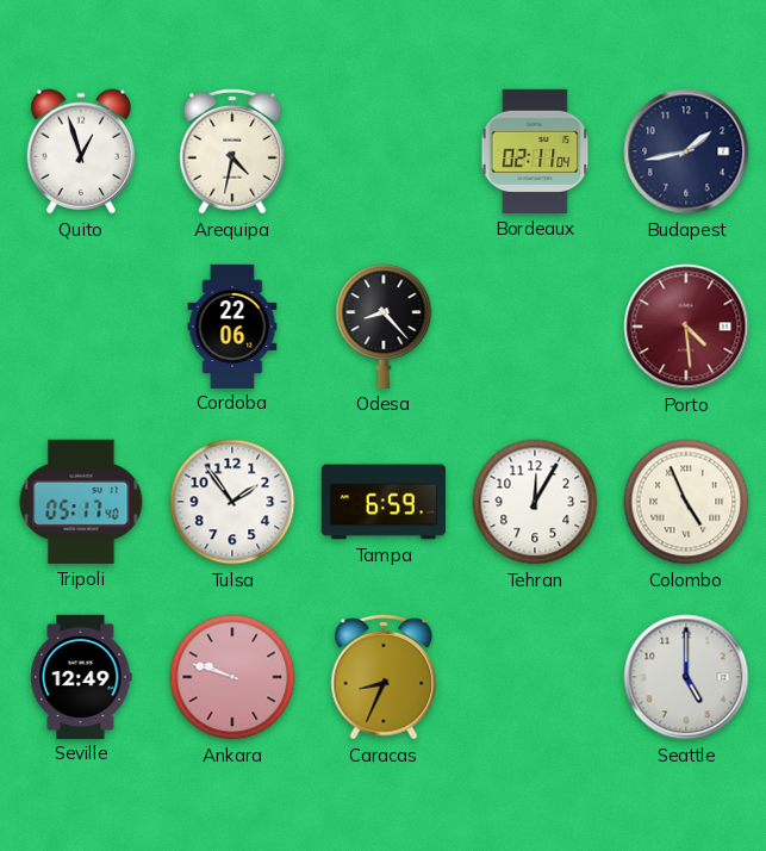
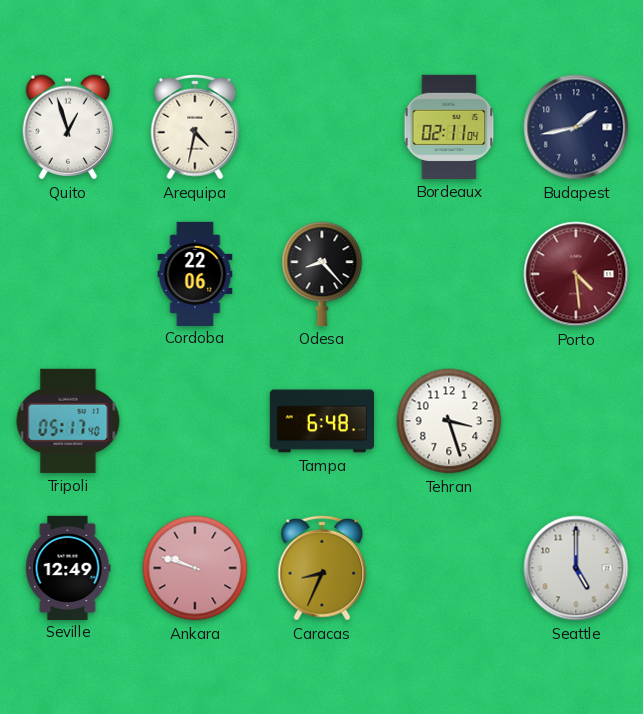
Tulsa: 1:54 -> none
Tampa: 6:59 -> 6:48
Tehran: 12:05 -> 3:27
Colombo: 4:56 -> none
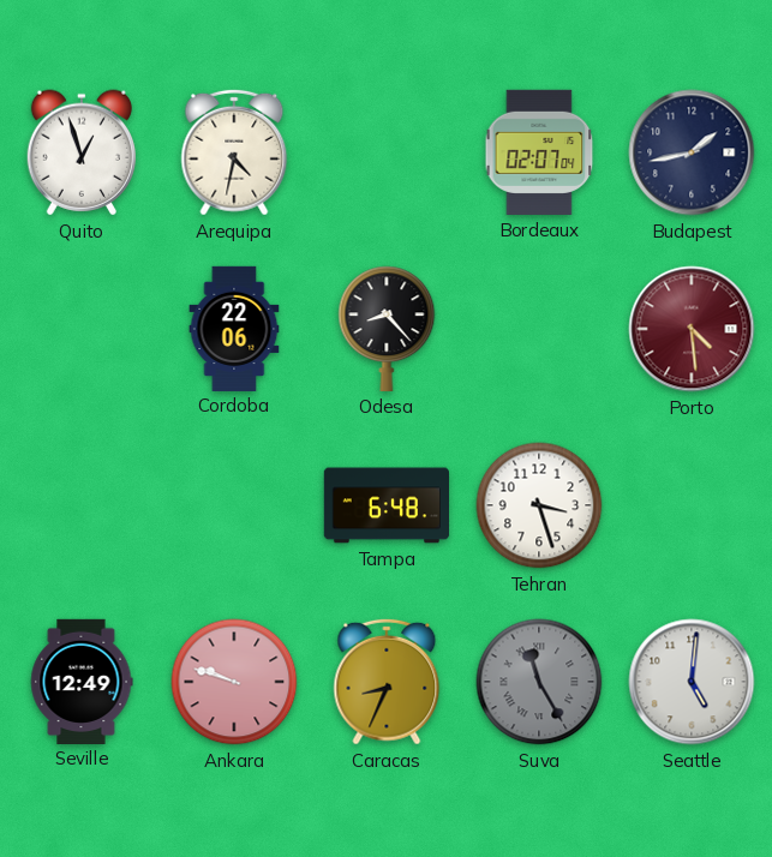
Bordeaux: 02:11 -> 02:07
Tripoli: 05:17 -> none
Suva: none -> 11:25
Seattle: 5:00 -> 5:01
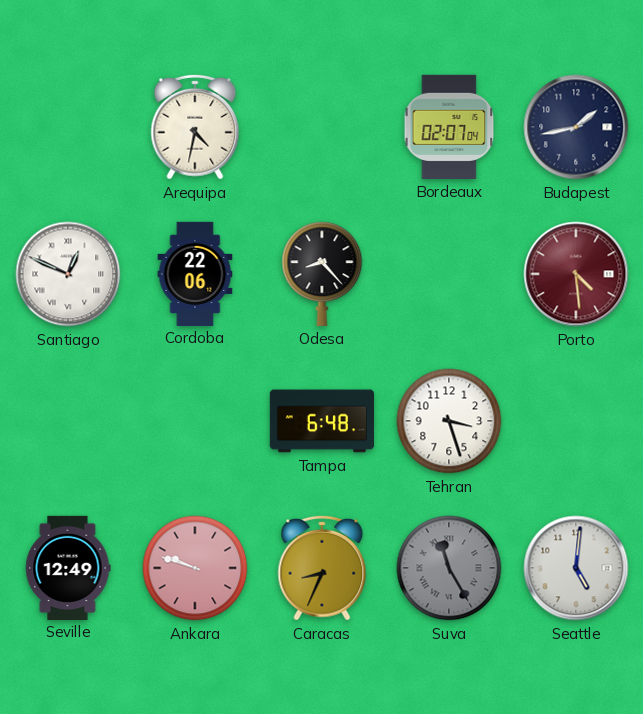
Quito: 12:57 -> none
Santiago: none -> 12:49
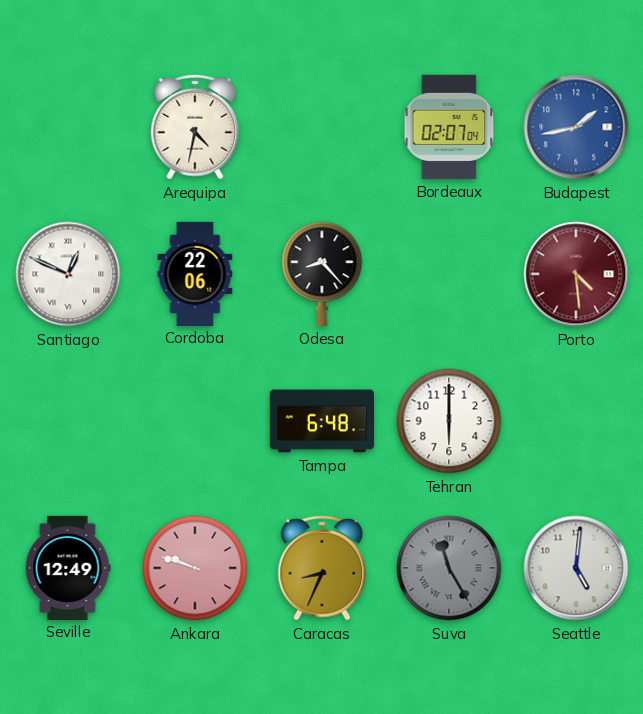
Budapest dial: navy -> blue
Tehran: 3:27 -> 6:00
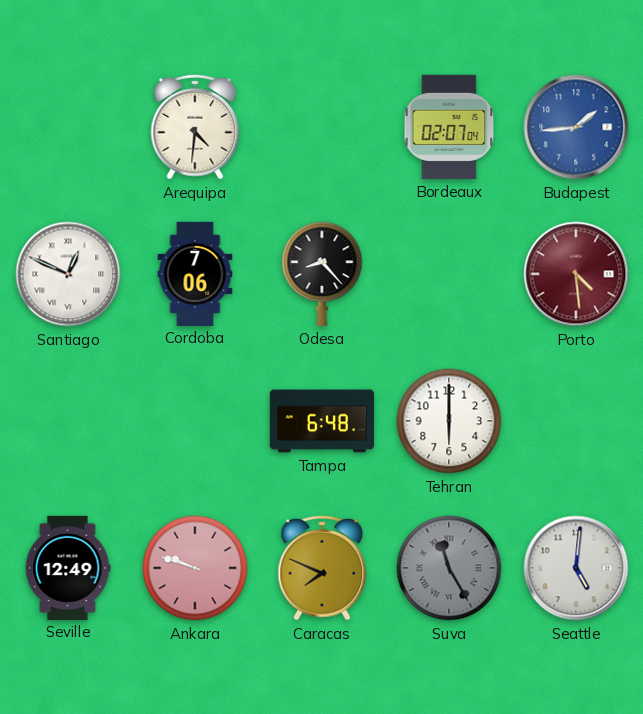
Arequipa: 4:32 -> 4:31
Budapest: 1:43 -> 1:44
Cordoba: 22:06 -> 7:06
Caracas: 8:34 -> 7:49
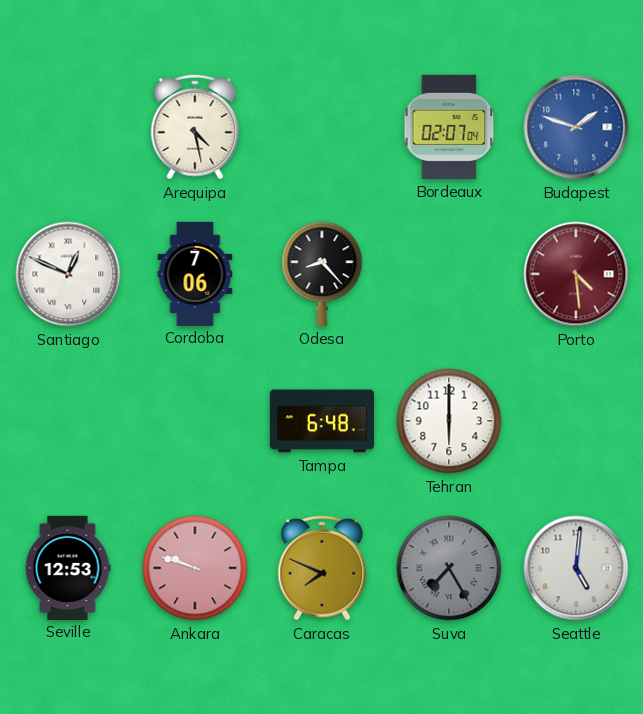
Arequipa: 4:31 -> 4:28
Budapest: 1:44 -> 1:48
Seville: 12:49 -> 12:53
Suva: 11:25 -> 7:25
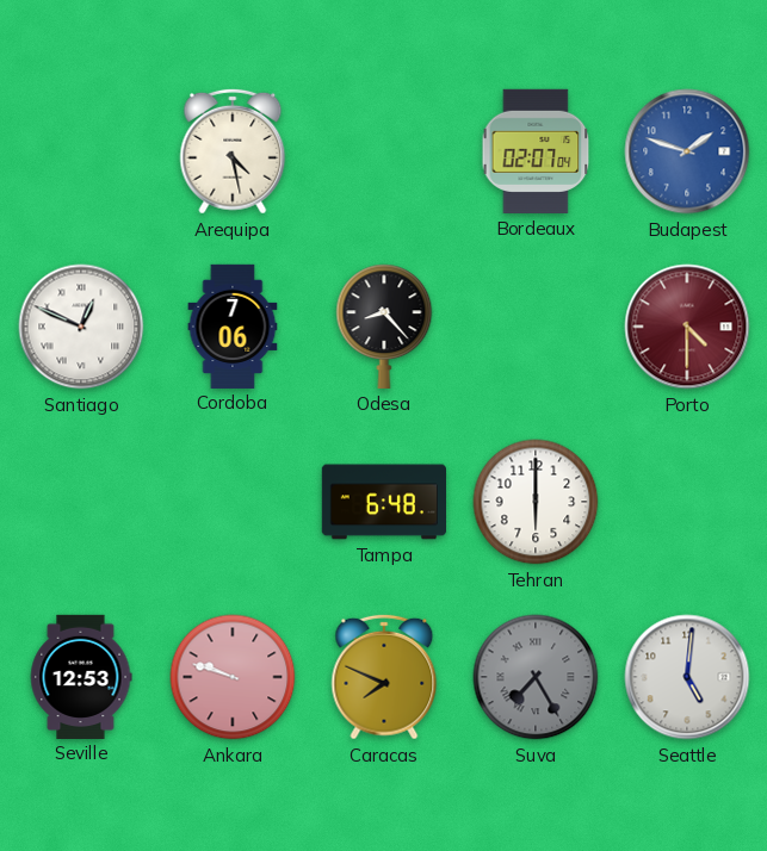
Porto: 4:29 -> 4:30
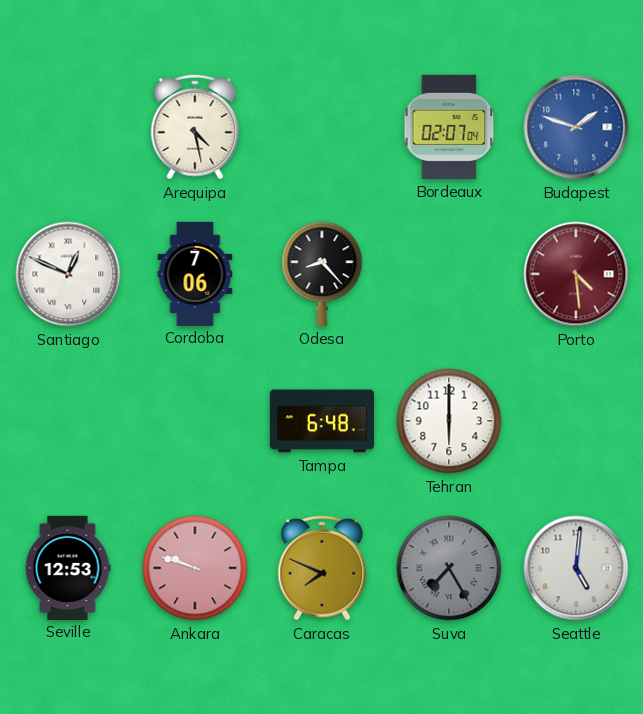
Porto: 4:30 -> 4:29
